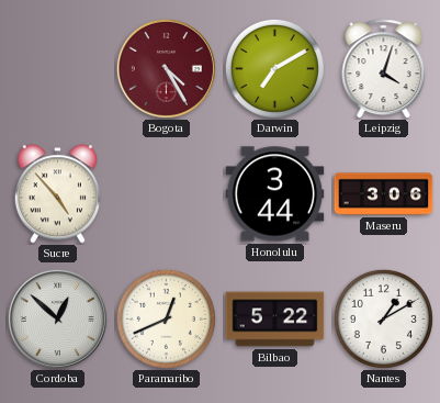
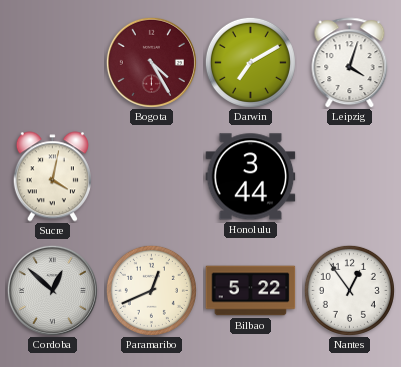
Sucre: 4:53 -> 4:02
Maseru: 3:06 -> none
Nantes: 1:10 -> 12:54
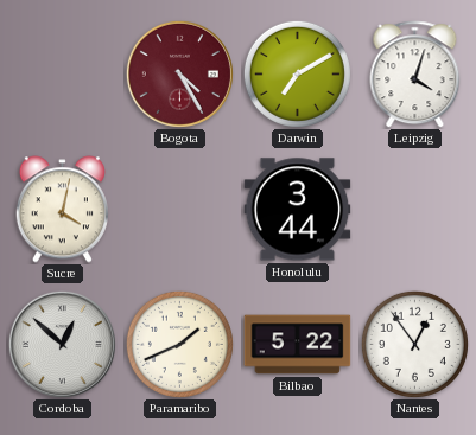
Paramaribo: 12:41 -> 1:41
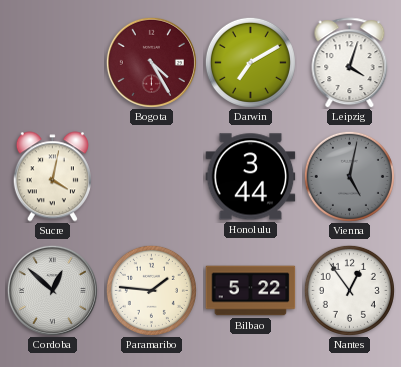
Vienna: none -> 5:02
Paramaribo: 1:41 -> 1:46
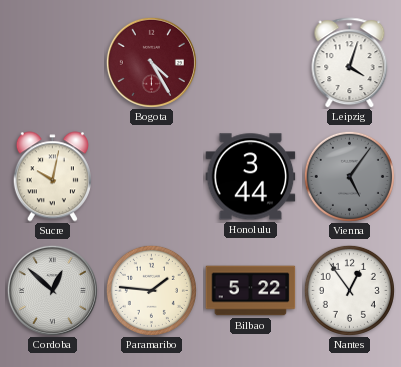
Darwin: 7:10 -> none
Sucre: 4:02 -> 10:02
Vienna: 5:02 -> 5:06
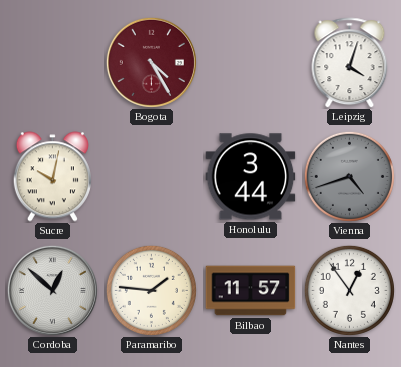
Vienna: 5:06 -> 4:42
Bilbao: 5:22 -> 11:57
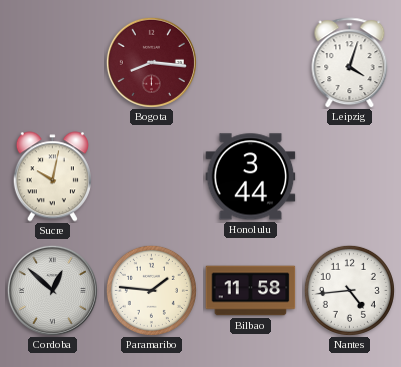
Bogota: 4:25 -> 8:16
Vienna: 4:42 -> none
Bilbao: 11:57 -> 11:58
Nantes: 12:54 -> 4:44
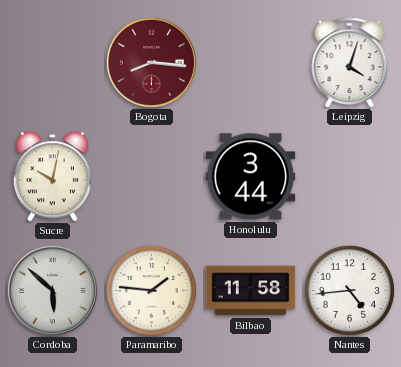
Cordoba: 12:52 -> 5:52
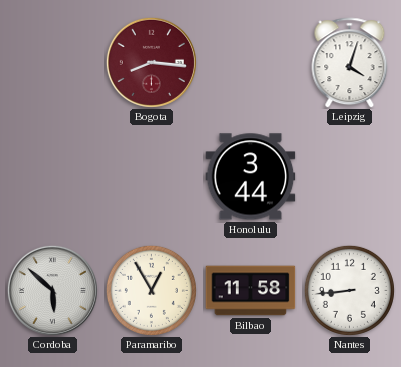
Sucre: 10:02 -> none
Paramaribo: 1:46 -> 12:55
Nantes: 4:44 -> 8:44
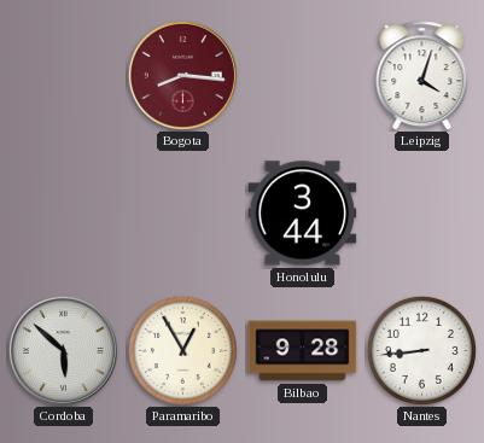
Bilbao: 11:58 -> 9:28
